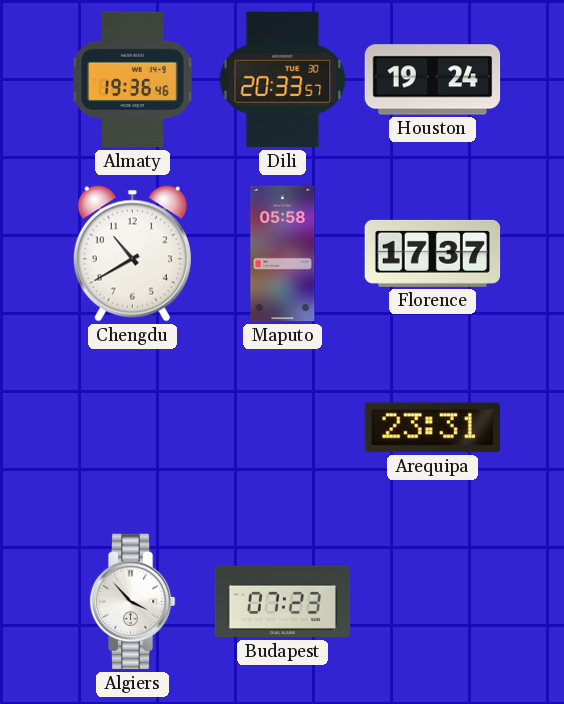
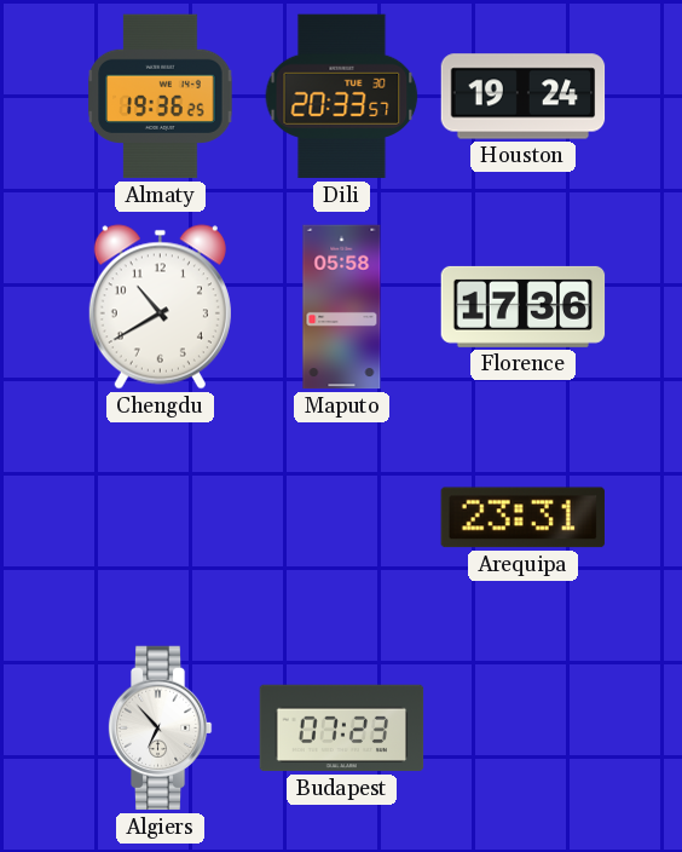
Almaty: 19:36:46 -> 19:36:25
Florence: 17:37 -> 17:36
Algiers: 3:53 -> 6:53
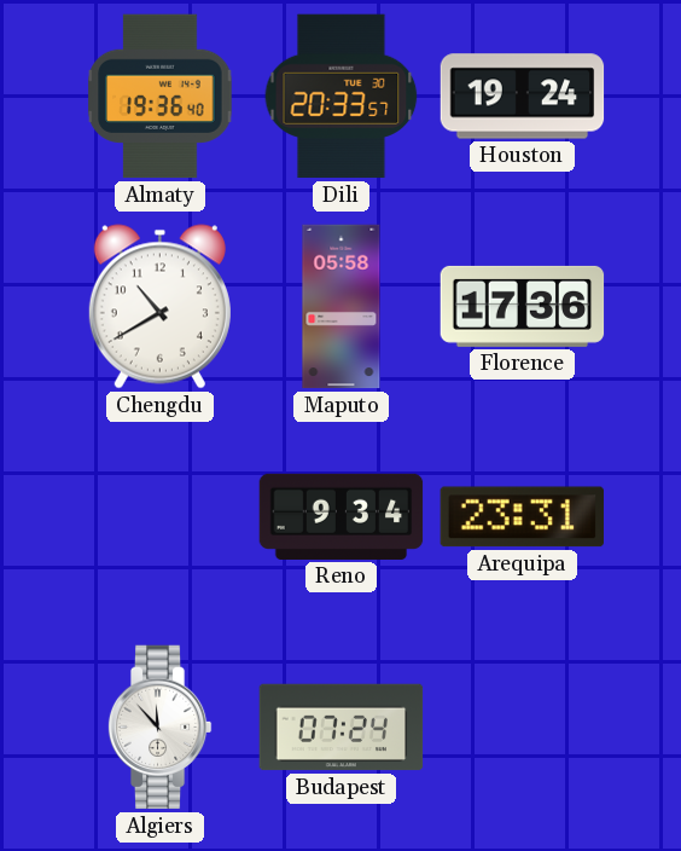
Almaty: 19:36:25 -> 19:36:40
Reno: none -> 9:34
Algiers: 6:53 -> 11:53
Budapest: 07:23 -> 07:24
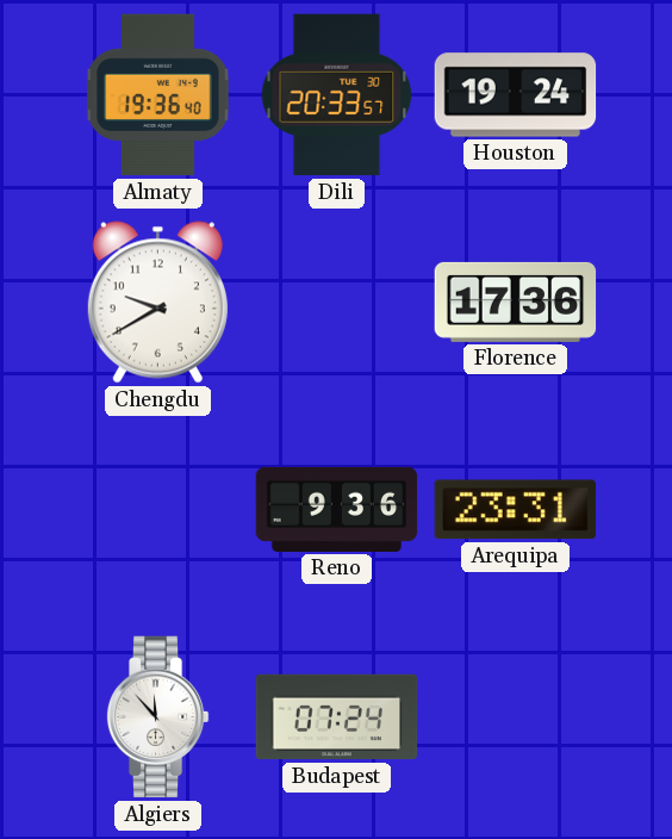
Chengdu: 10:40 -> 9:40
Maputo: 05:58 -> none
Reno: 9:34 -> 9:36
